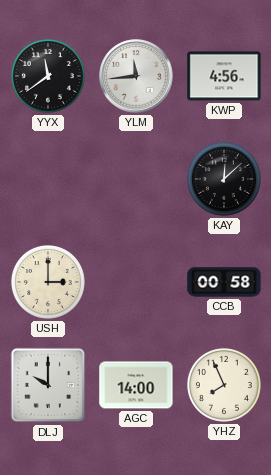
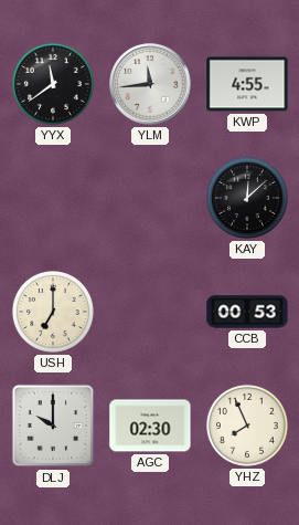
KWP: 4:56 -> 4:55
USH: 3:00 -> 7:00
CCB: 00:58 -> 00:53
AGC: 14:00 -> 02:30
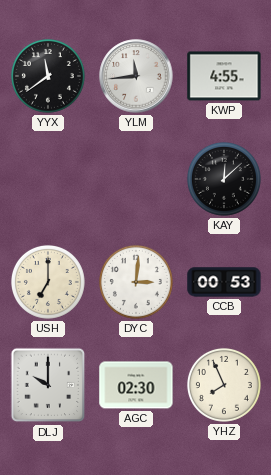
DYC: none -> 3:01
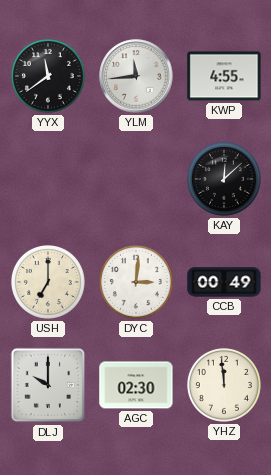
CCB: 00:53 -> 00:49
YHZ: 7:56 -> 11:59
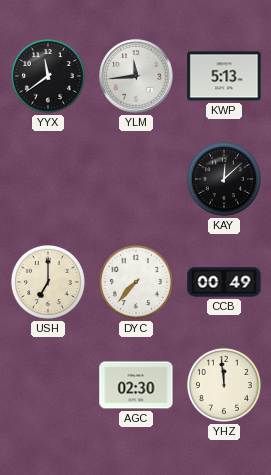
KWP: 4:55 -> 5:13
DYC: 3:01 -> 7:37
DLJ: 10:00 -> none
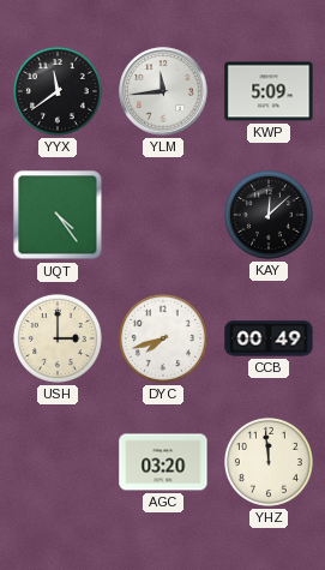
KWP: 5:13 -> 5:09
UQT: none -> 4:24
USH: 7:00 -> 3:00
DYC: 7:37 -> 7:42
AGC: 02:30 -> 03:20
